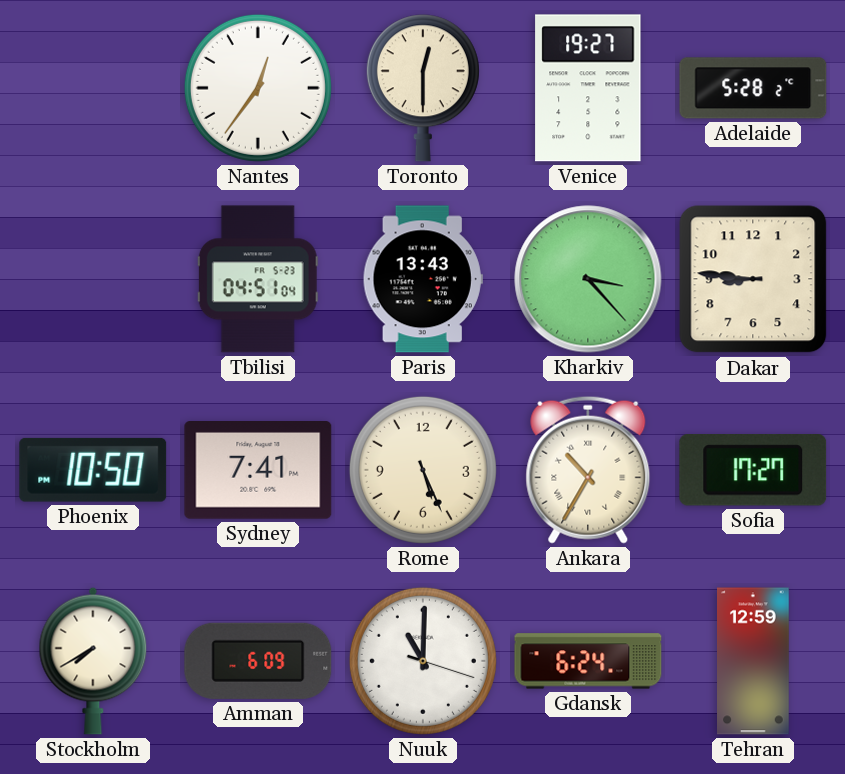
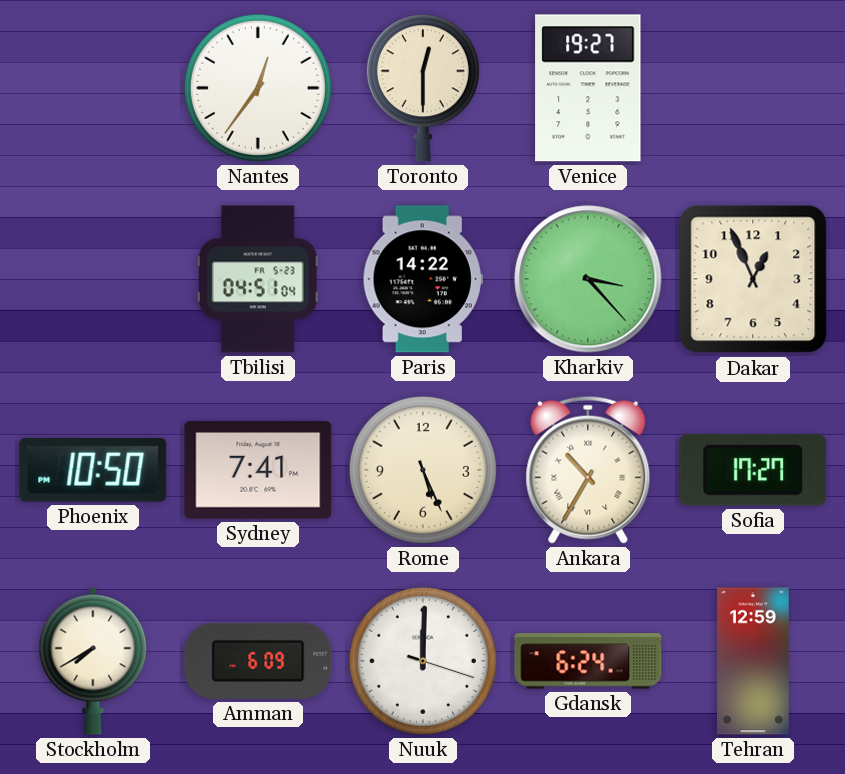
Adelaide: 5:28 -> none
Paris: 13:43 -> 14:22
Dakar: 8:46 -> 12:56
Nuuk: 11:00 -> 12:00
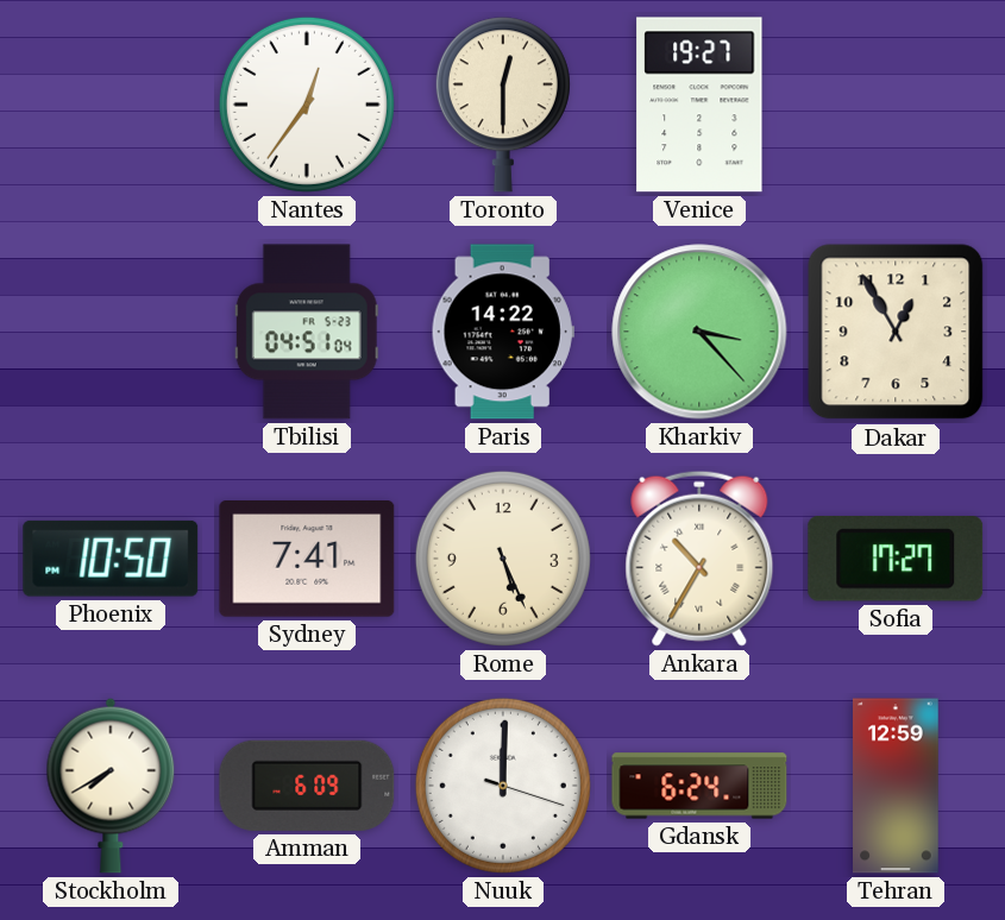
Dakar: 12:56 -> 12:55
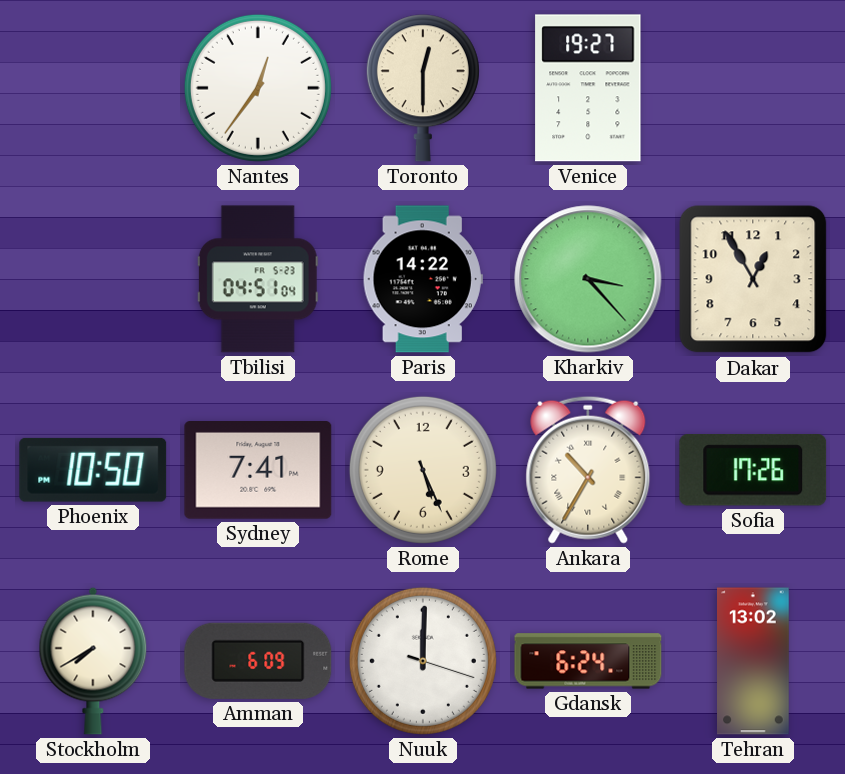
Sofia: 17:27 -> 17:26
Tehran: 12:59 -> 13:02
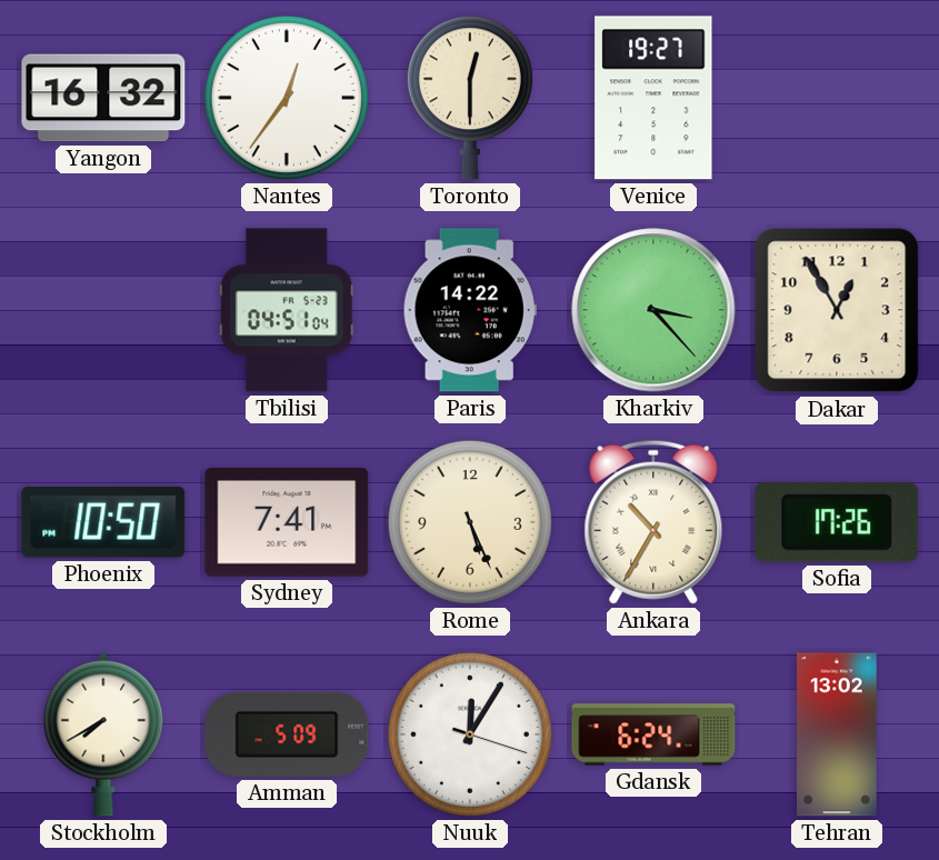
Yangon: none -> 16:32
Amman: 6:09 -> 5:09
Nuuk: 12:00 -> 12:05
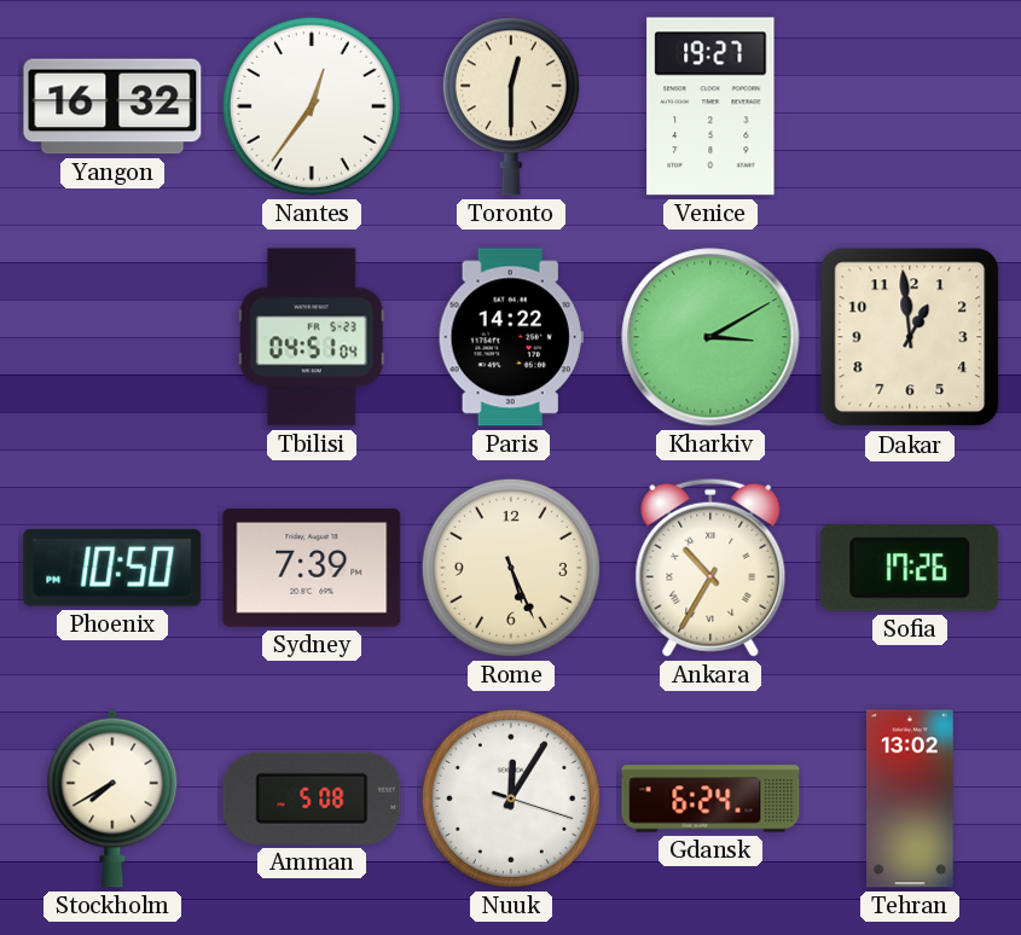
Kharkiv: 3:23 -> 3:10
Dakar: 12:55 -> 12:59
Sydney: 7:41 -> 7:39
Amman: 5:09 -> 5:08
